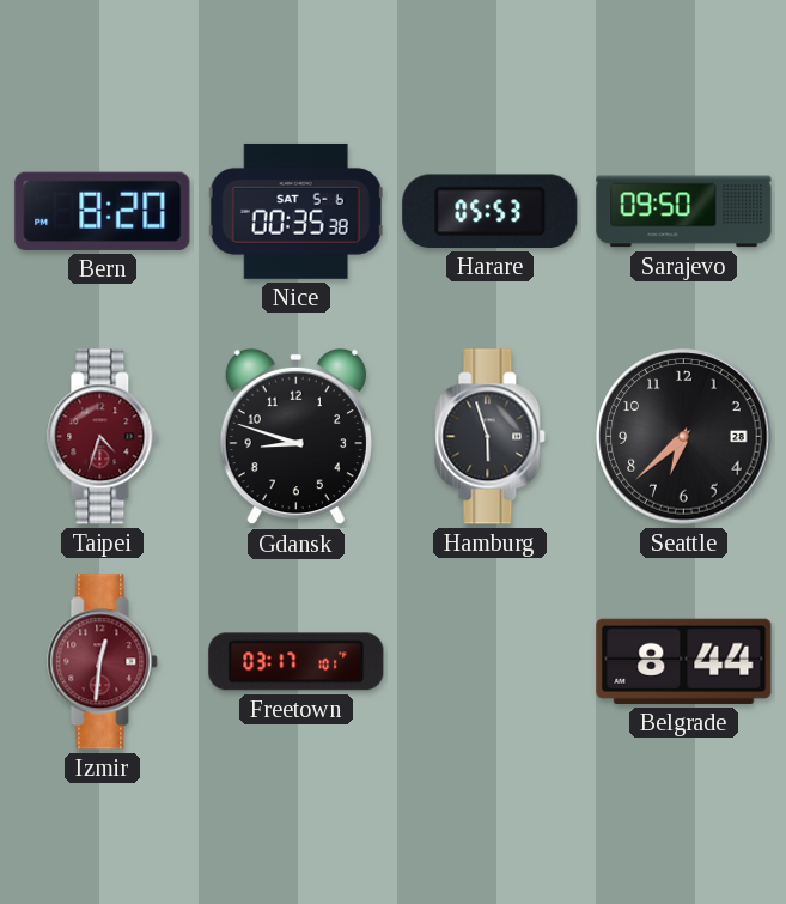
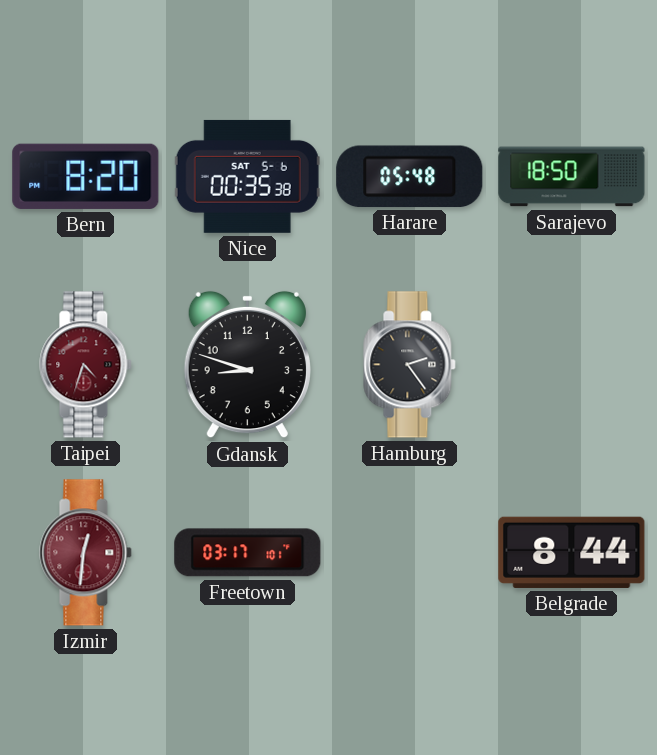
Harare: 05:53 -> 05:48
Sarajevo: 09:50 -> 18:50
Hamburg: 5:57 -> 2:24
Seattle: 6:38 -> none
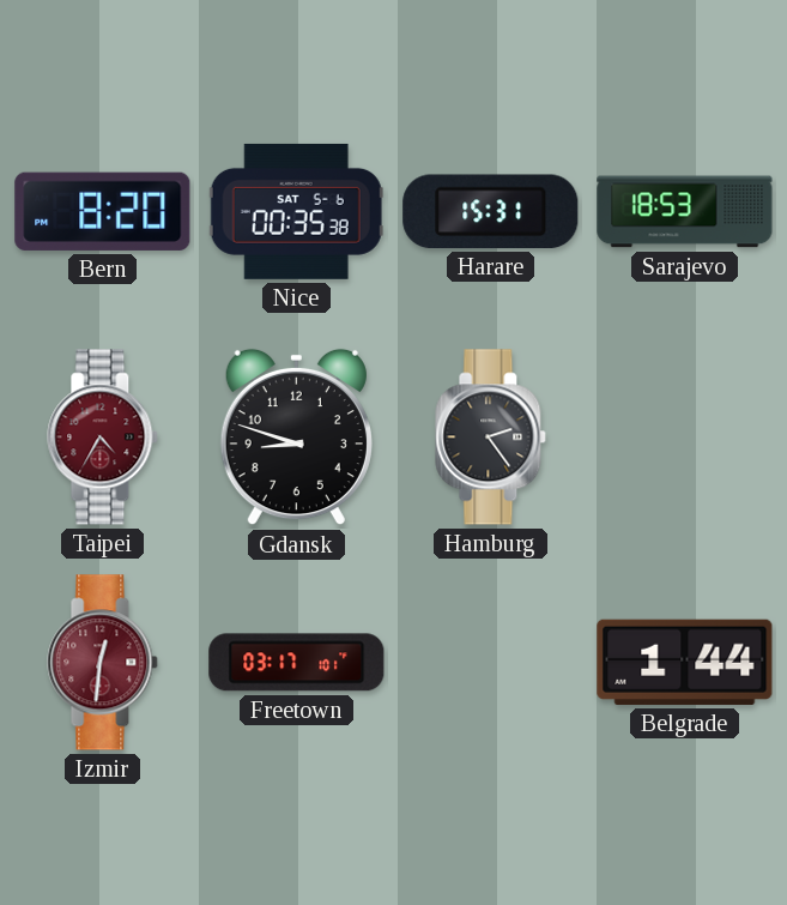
Harare: 05:48 -> 15:31
Sarajevo: 18:50 -> 18:53
Taipei: 4:33 -> 4:35
Belgrade: 8:44 -> 1:44
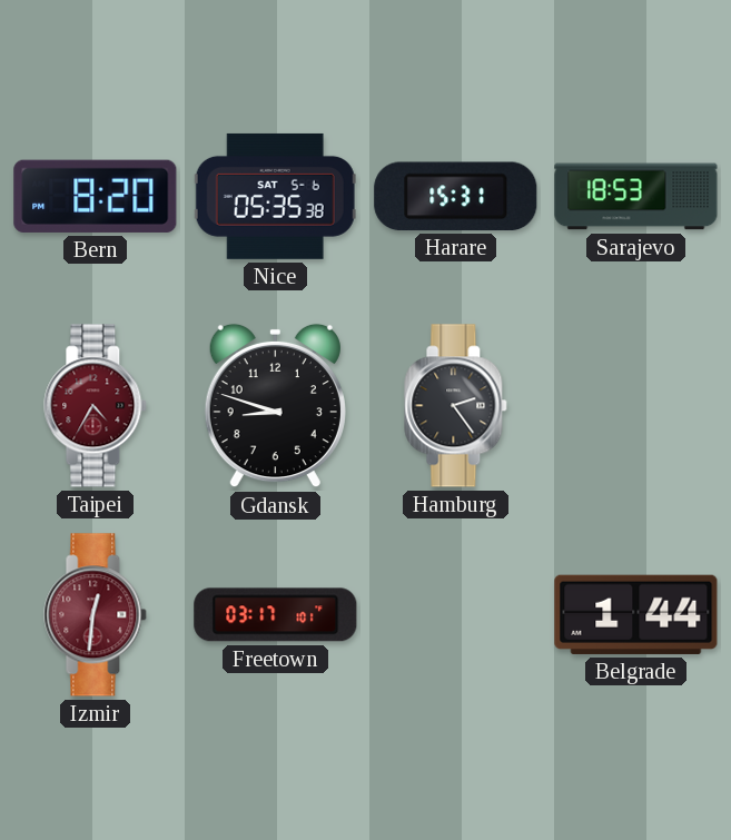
Nice: 00:35 -> 05:35
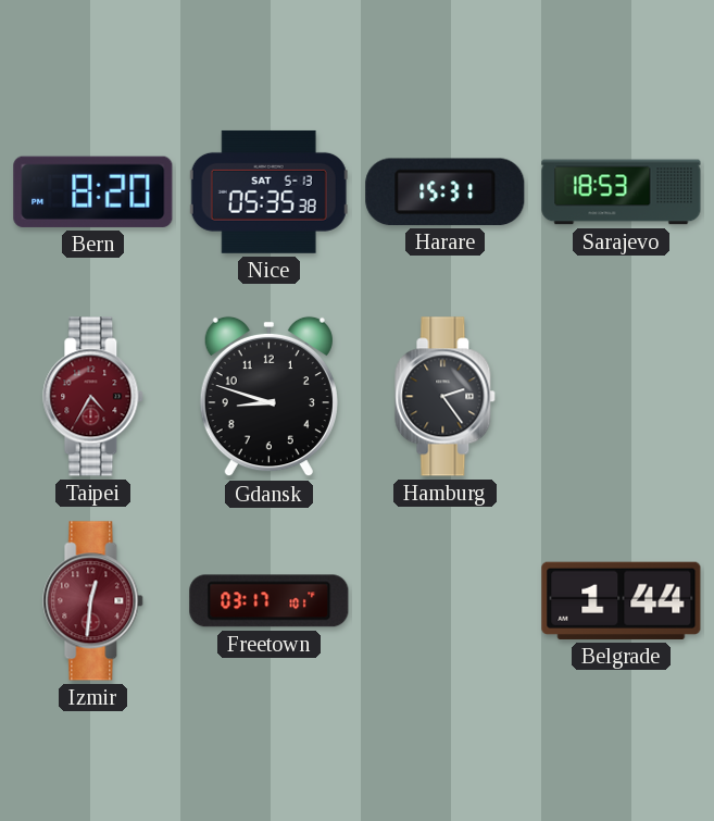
Nice date: SAT 5-6 -> SAT 5-13
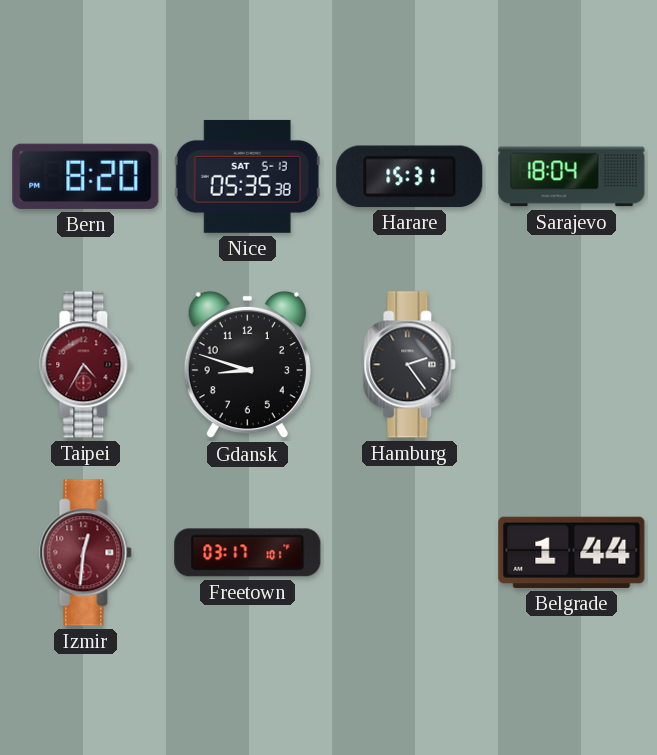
Sarajevo: 18:53 -> 18:04
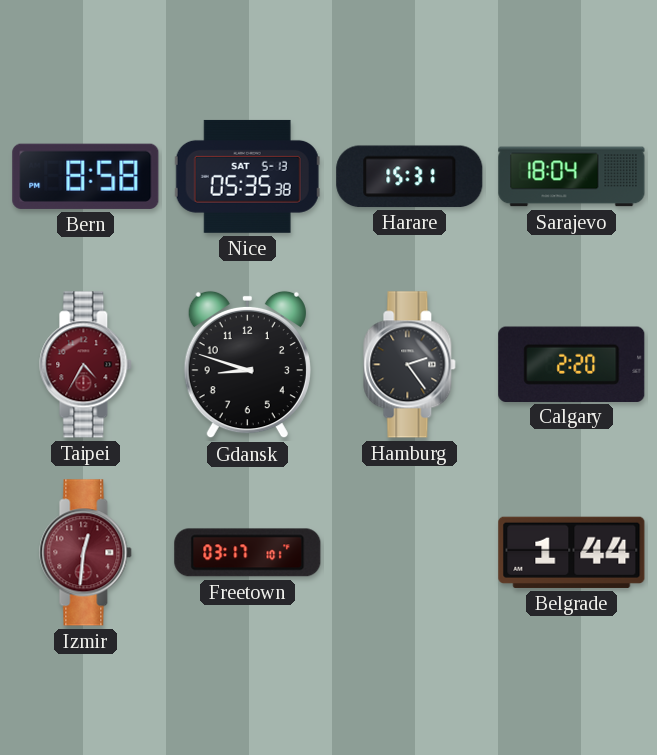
Bern: 8:20 -> 8:58
Calgary: none -> 2:20
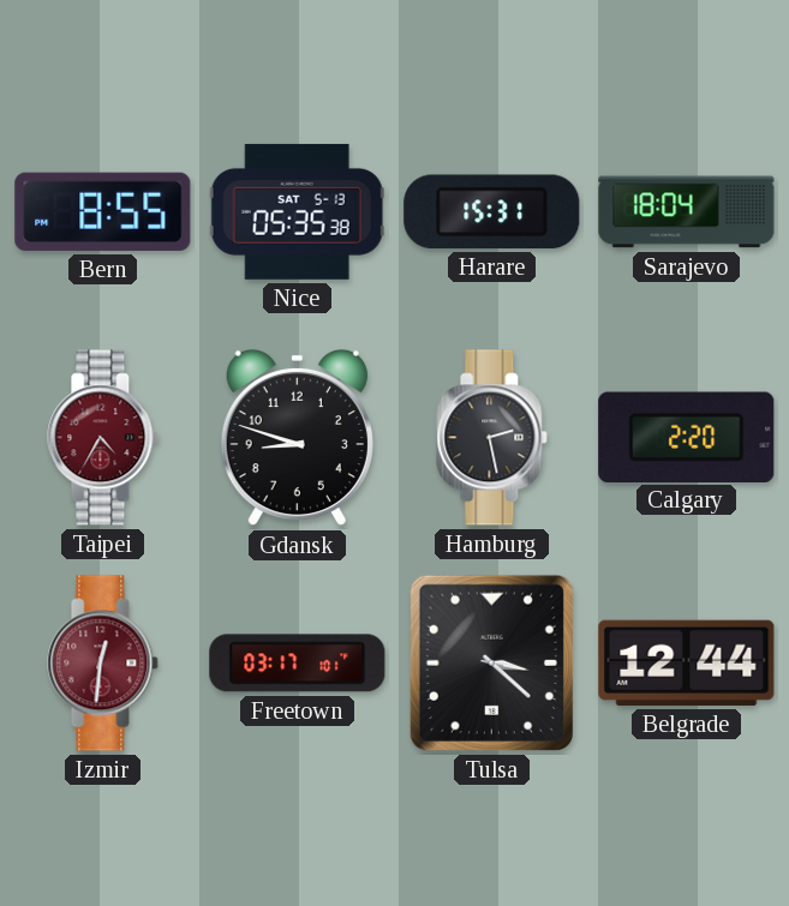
Bern: 8:58 -> 8:55
Hamburg: 2:24 -> 2:28
Tulsa: none -> 3:22
Belgrade: 1:44 -> 12:44
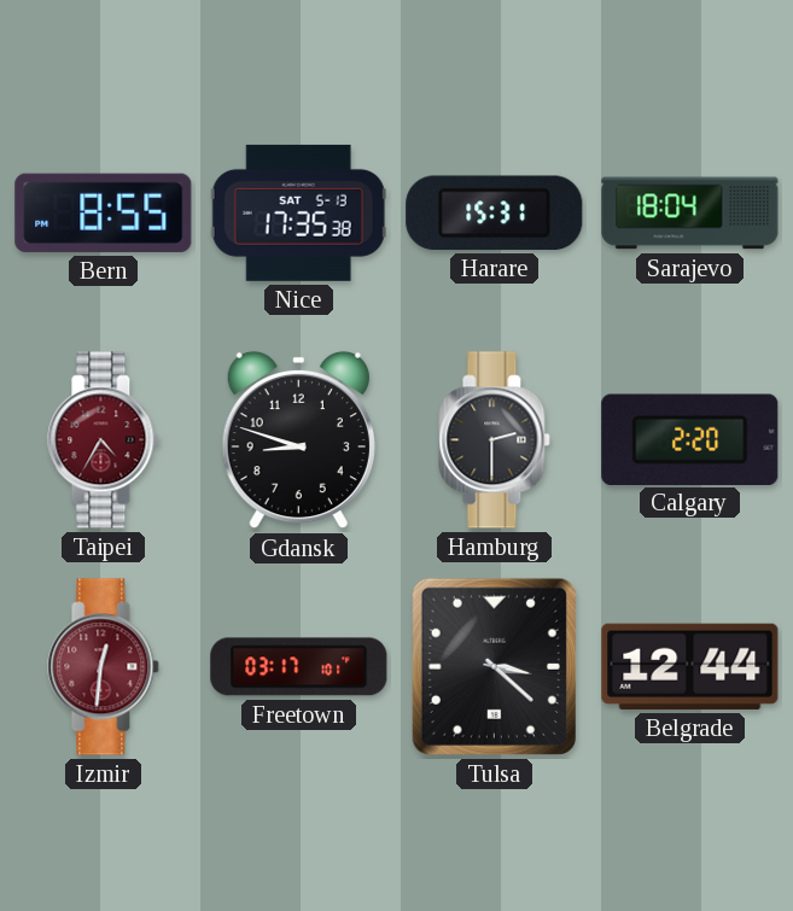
Nice: 05:35 -> 17:35
Hamburg: 2:28 -> 2:30
